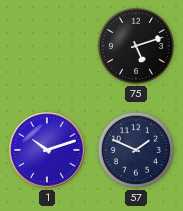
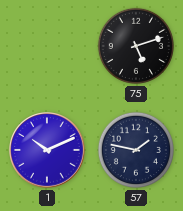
1: 10:12 -> 10:11
57: 1:49 -> 1:47
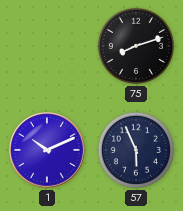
75: 5:12 -> 8:12
57: 1:47 -> 5:56
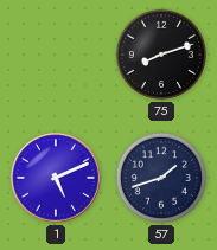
1: 10:11 -> 5:11
57: 5:56 -> 1:42
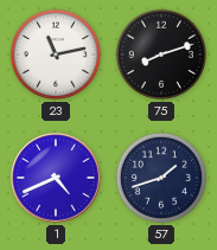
23: none -> 11:13
1: 5:11 -> 4:41
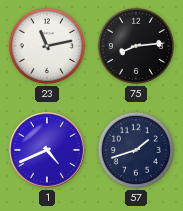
75: 8:12 -> 8:14
